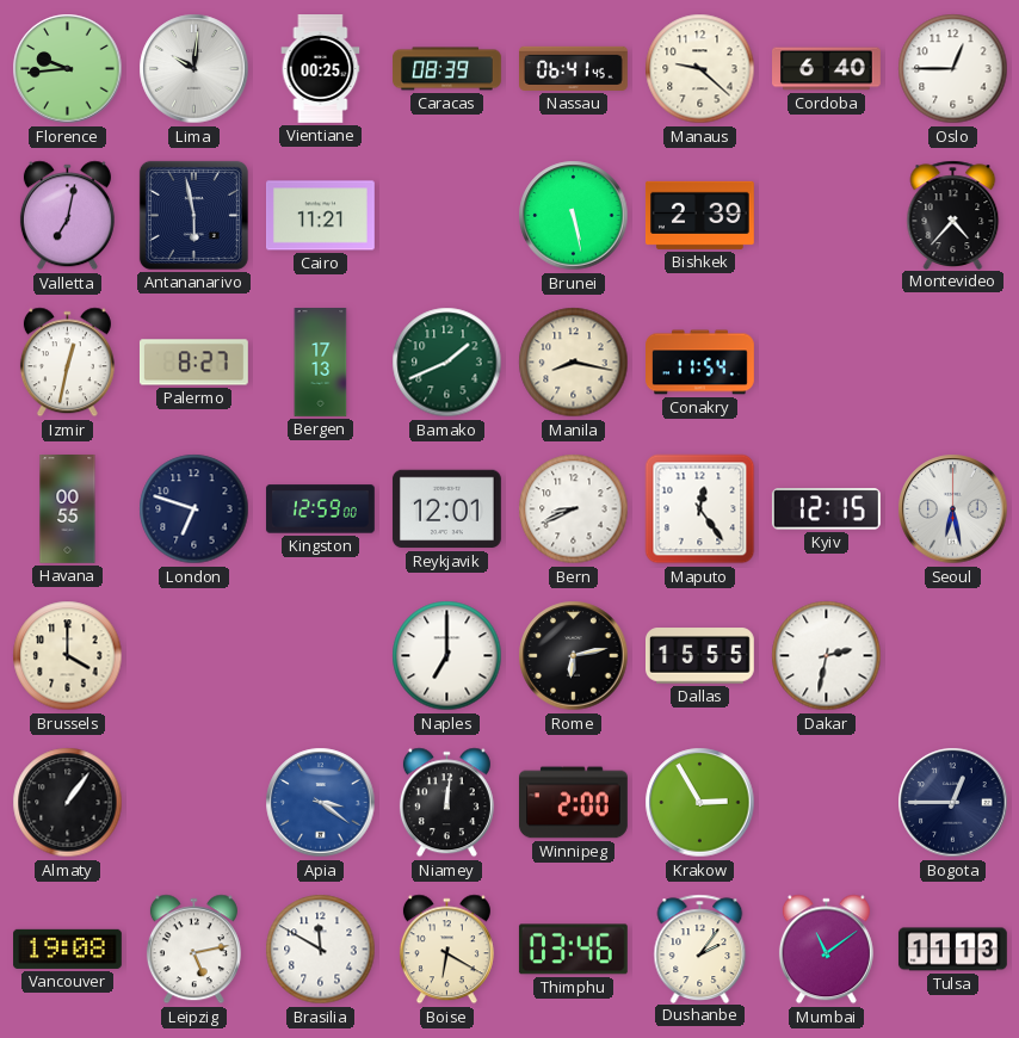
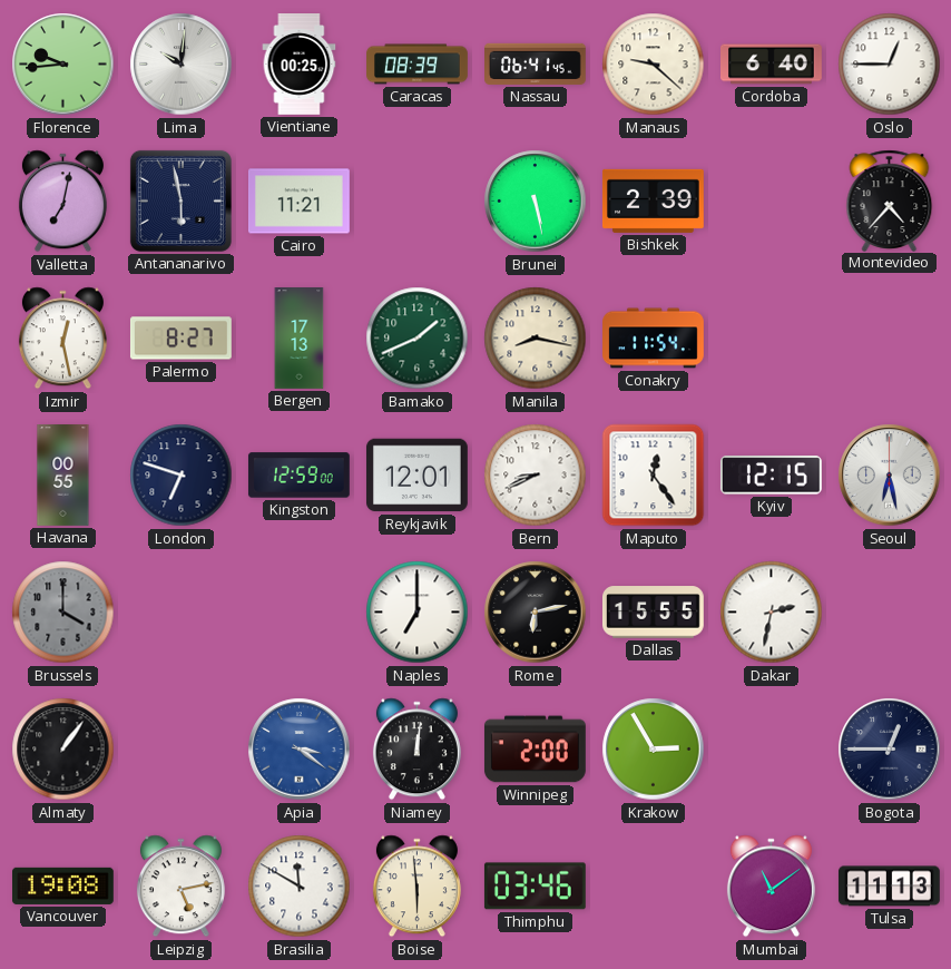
Izmir: 12:32 -> 12:28
Brussels dial: cream -> grey
Boise: 6:20 -> 5:59
Dushanbe: 2:06 -> none
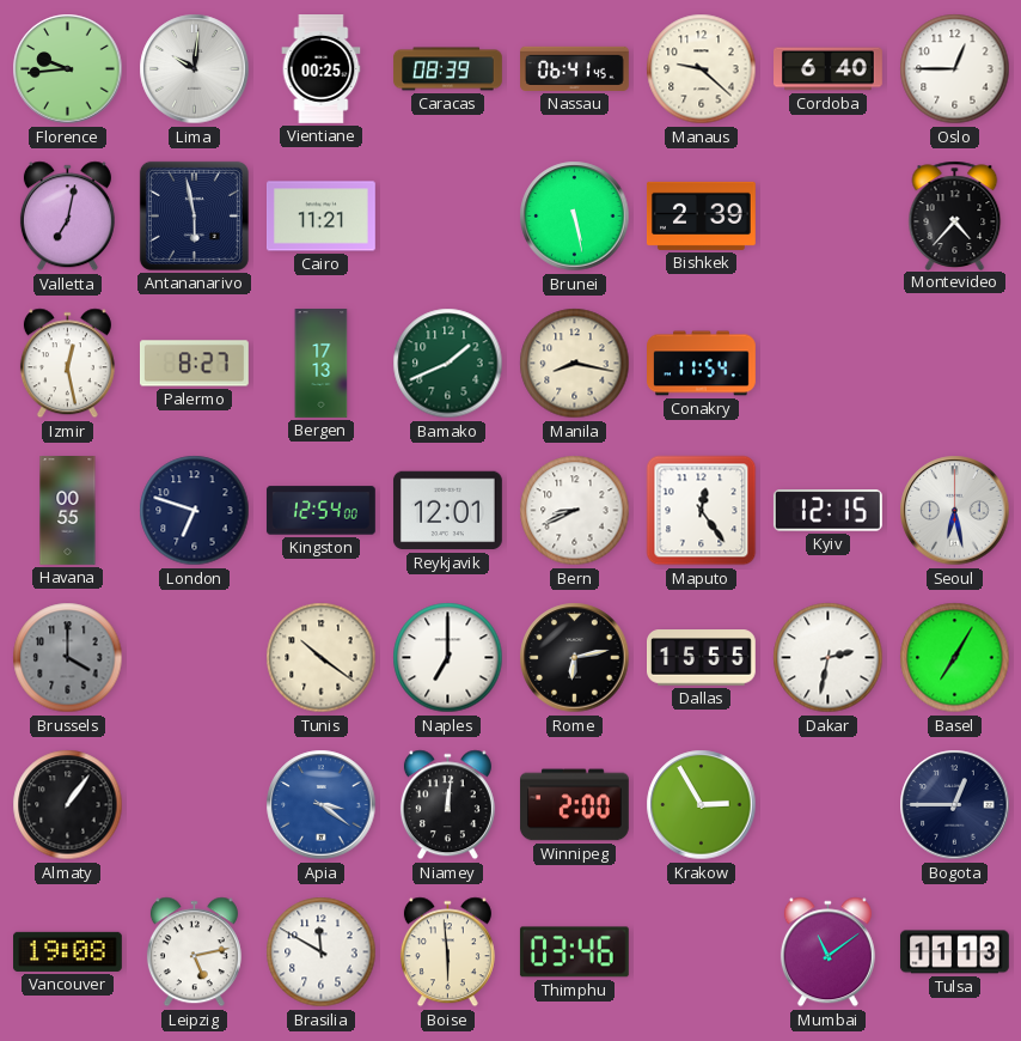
Kingston: 12:59 -> 12:54
Tunis: none -> 10:21
Basel: none -> 7:05
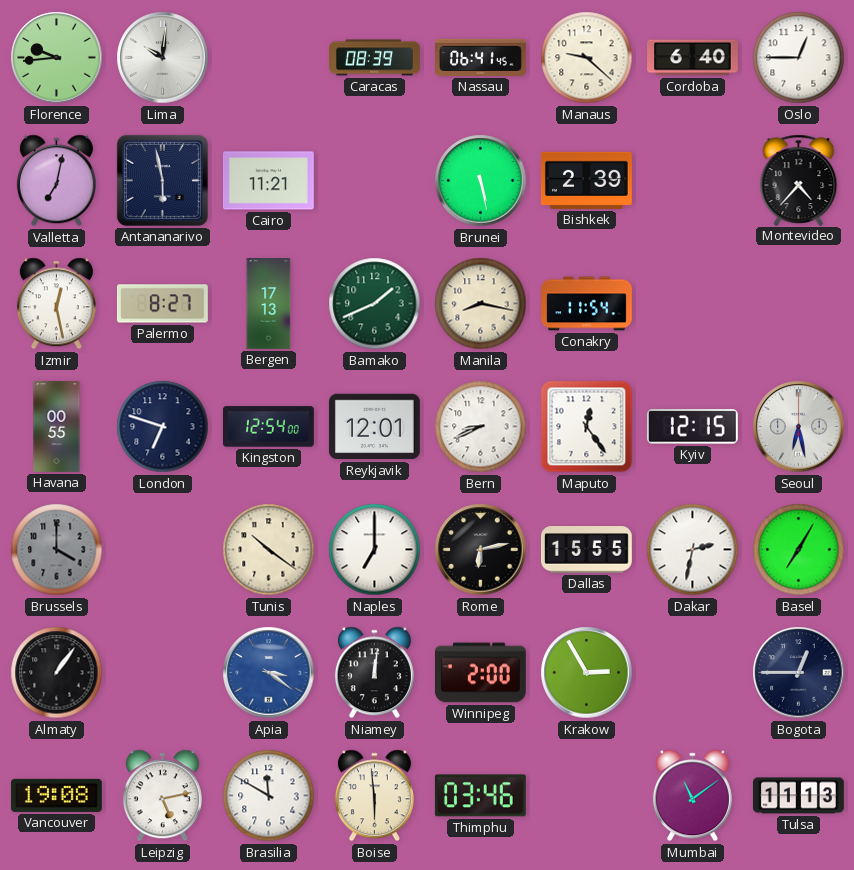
Vientiane: 00:25 -> none
